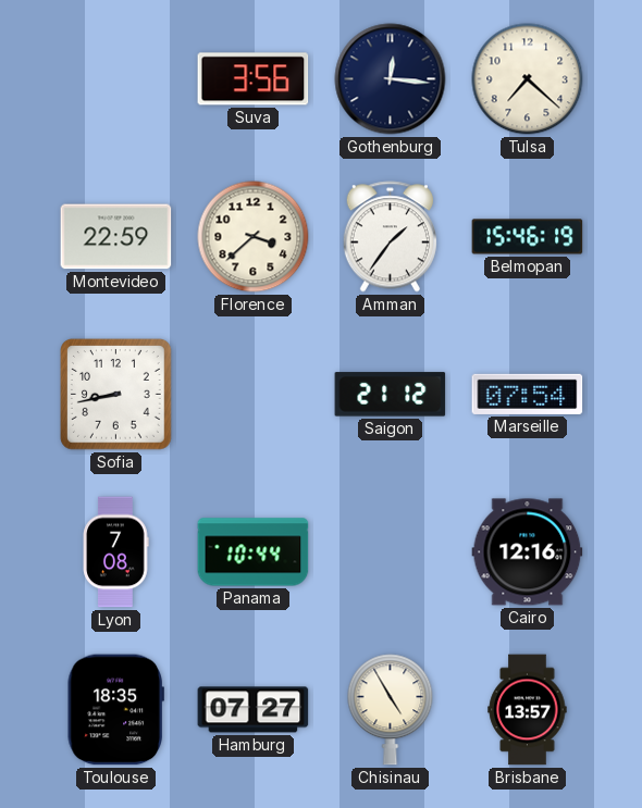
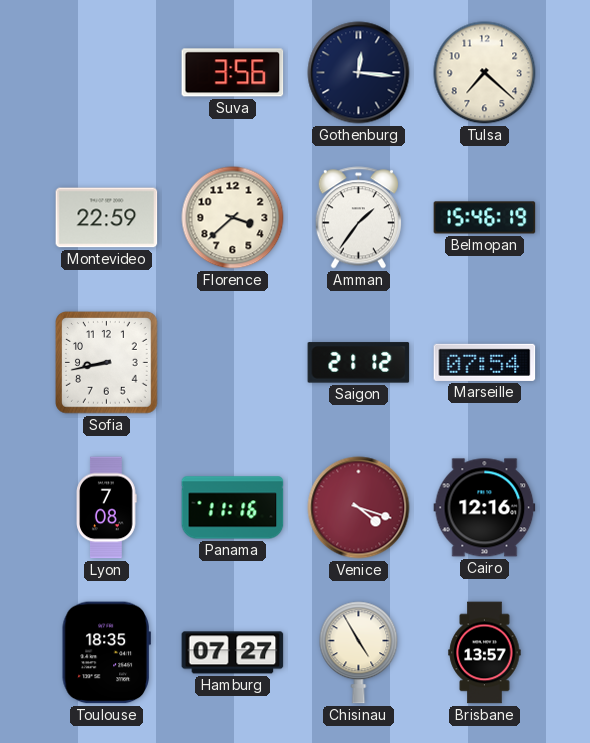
Panama: 10:44 -> 11:16
Venice: none -> 4:18
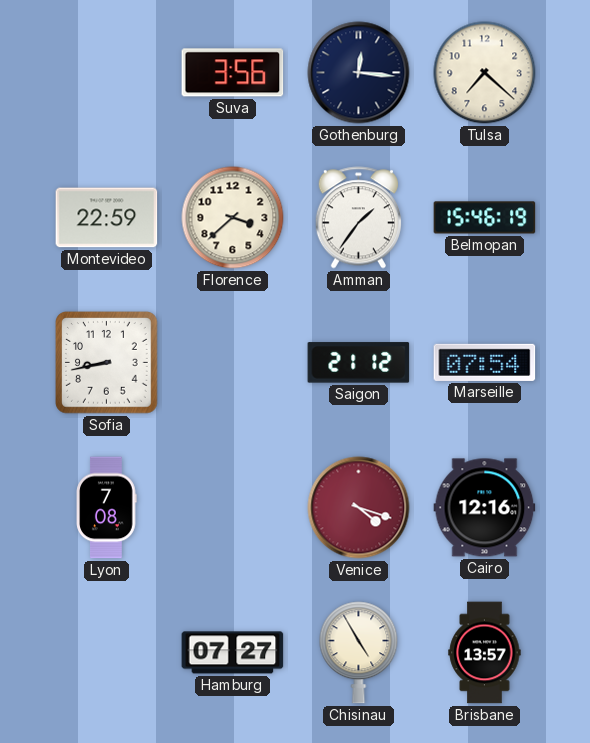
Panama: 11:16 -> none
Toulouse: 18:35 -> none
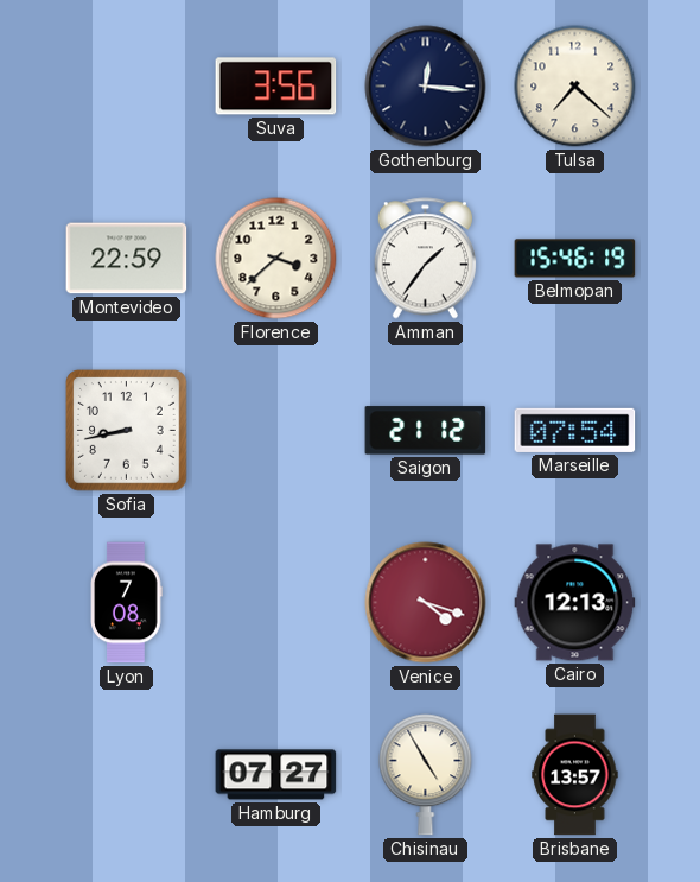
Cairo: 12:16 -> 12:13
